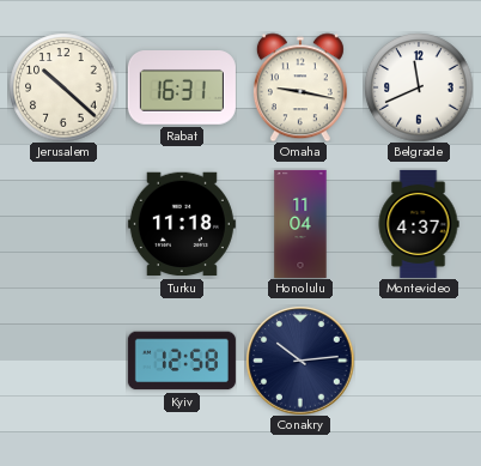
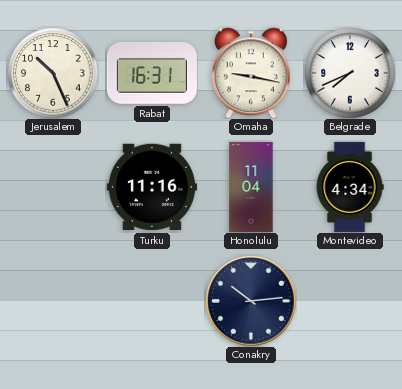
Jerusalem: 10:22 -> 10:26
Belgrade: 11:41 -> 7:41
Turku: 11:18 -> 11:16
Montevideo: 4:37 -> 4:34
Kyiv: 12:58 -> none
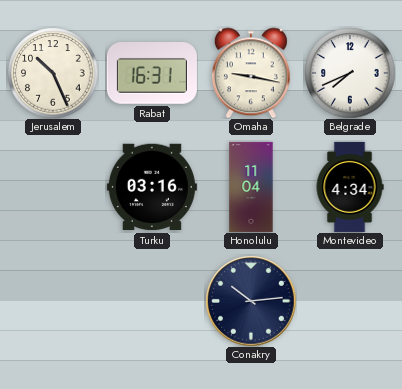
Turku: 11:16 -> 03:16
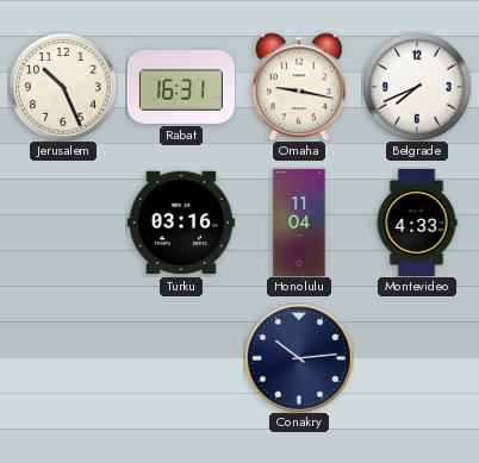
Montevideo: 4:34 -> 4:33
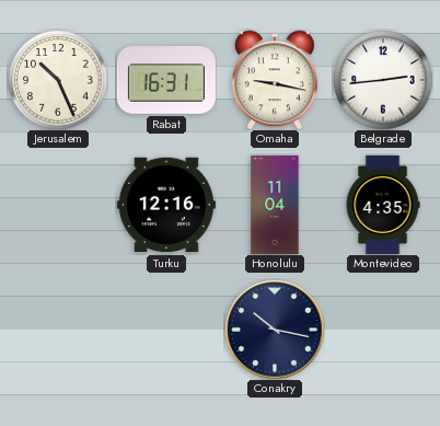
Belgrade: 7:41 -> 2:44
Turku: 03:16 -> 12:16
Montevideo: 4:33 -> 4:35
Conakry: 10:14 -> 10:17
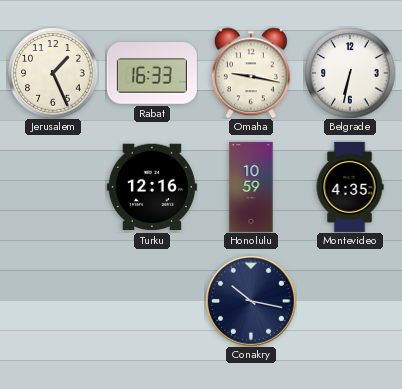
Jerusalem: 10:26 -> 1:26
Rabat: 16:31 -> 16:33
Belgrade: 2:44 -> 6:32
Honolulu: 11:04 -> 10:59
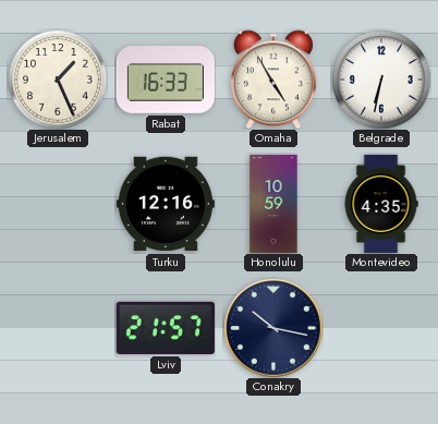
Omaha: 9:17 -> 4:55
Lviv: none -> 21:57
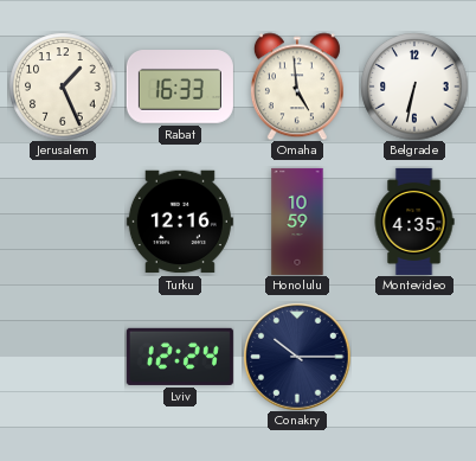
Omaha: 4:55 -> 4:59
Lviv: 21:57 -> 12:24
Conakry: 10:17 -> 10:15
